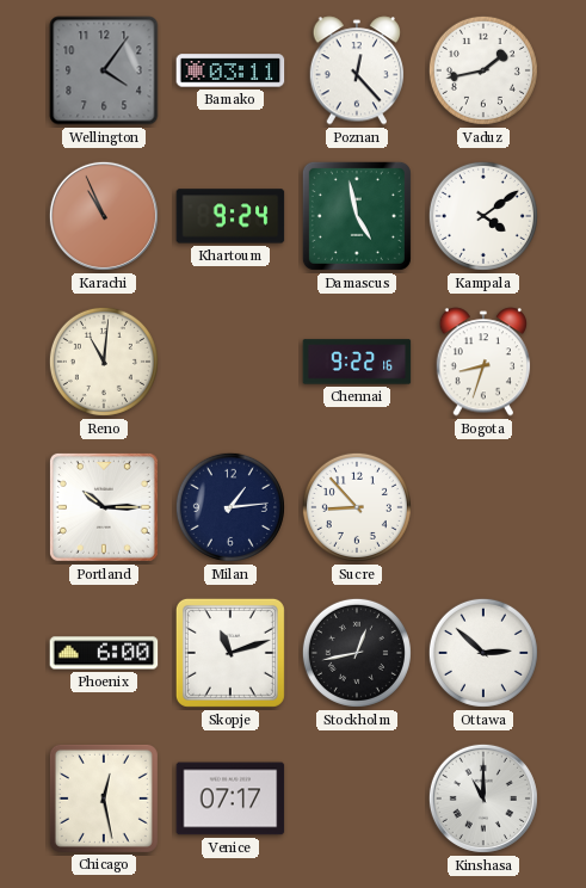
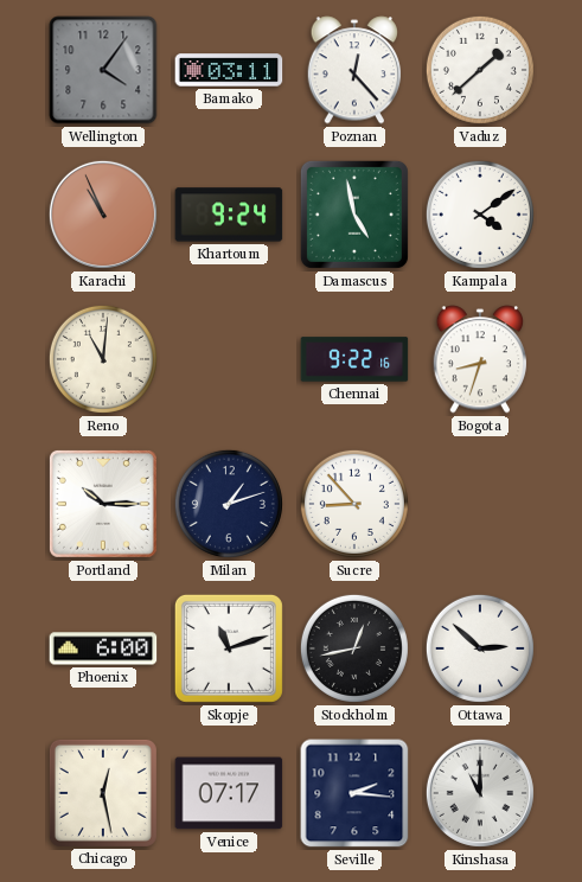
Vaduz: 1:43 -> 1:38
Milan: 1:14 -> 1:12
Seville: none -> 2:16
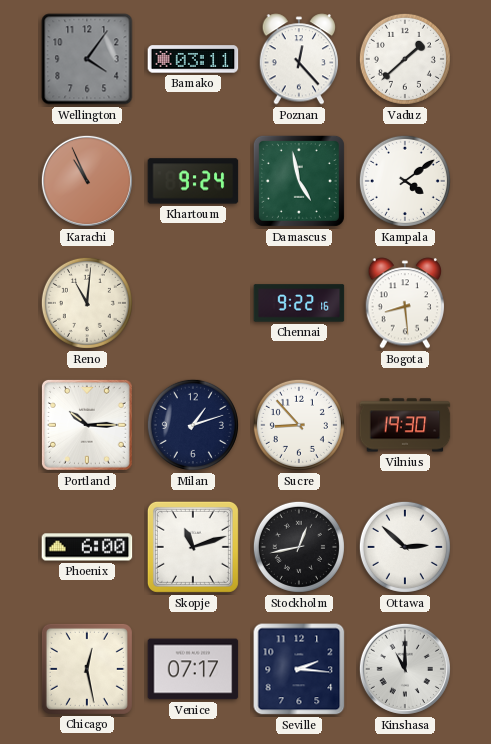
Bogota: 8:33 -> 8:29
Vilnius: none -> 19:30
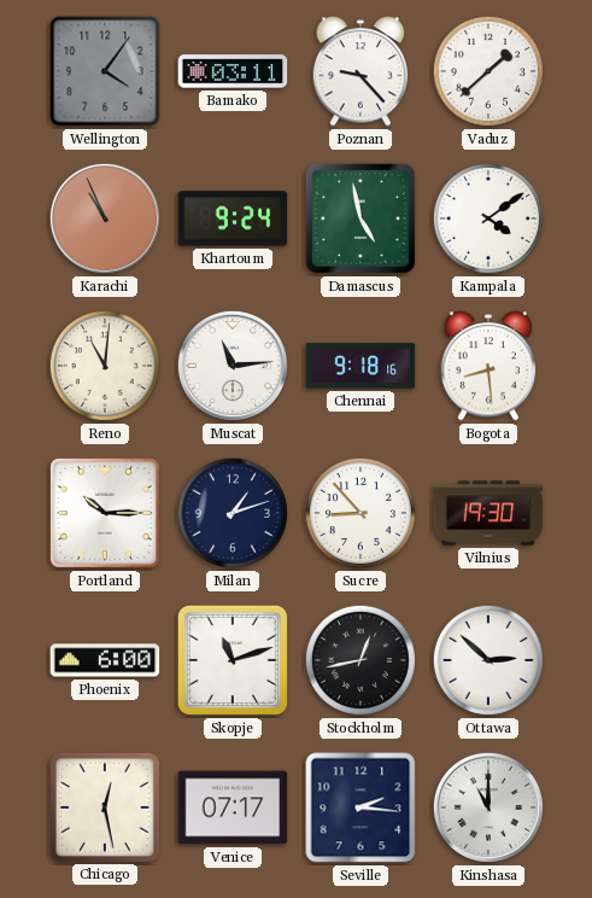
Poznan: 12:23 -> 9:23
Muscat: none -> 11:14
Chennai: 9:22 -> 9:18
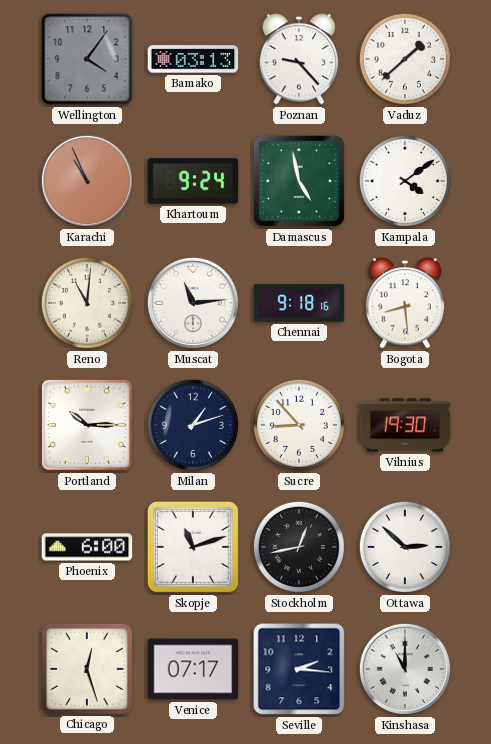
Bamako: 03:11 -> 03:13
Chicago: 12:28 -> 12:27
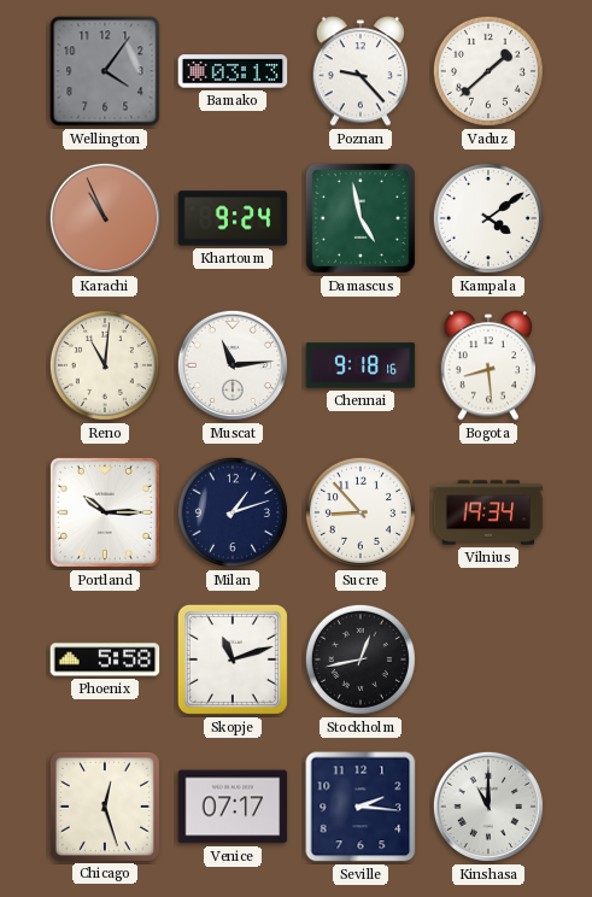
Vilnius: 19:30 -> 19:34
Phoenix: 6:00 -> 5:58
Ottawa: 2:52 -> none
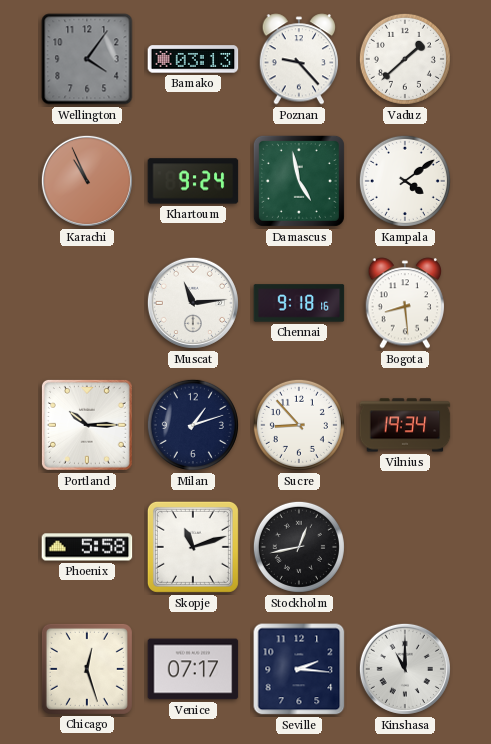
Reno: 11:01 -> none
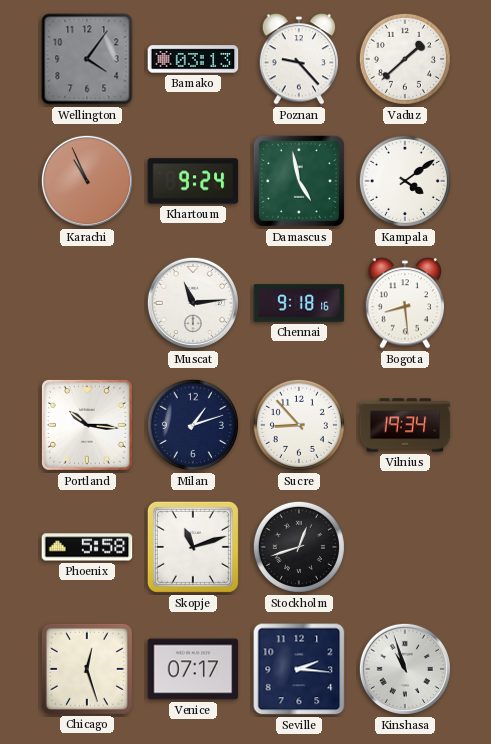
Portland: 10:15 -> 10:16
Stockholm: 12:43 -> 12:42
Kinshasa: 11:00 -> 10:57
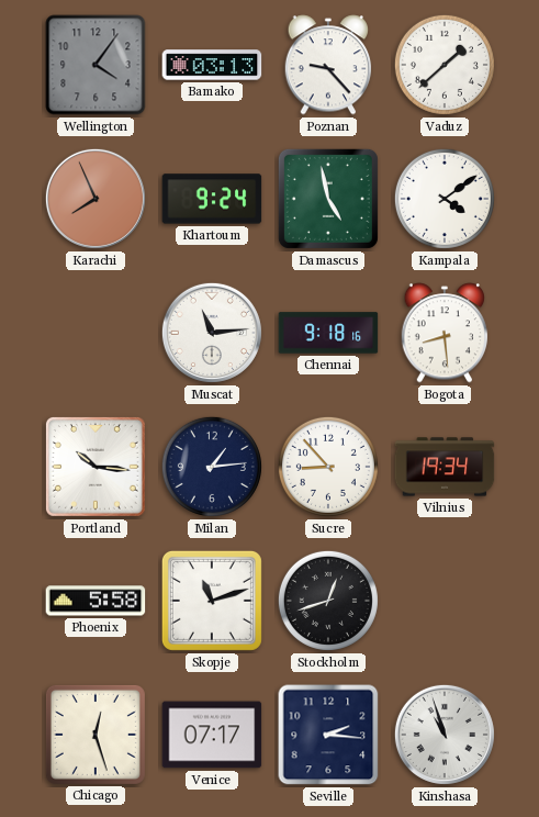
Karachi: 10:56 -> 7:56
Milan: 1:12 -> 1:14
